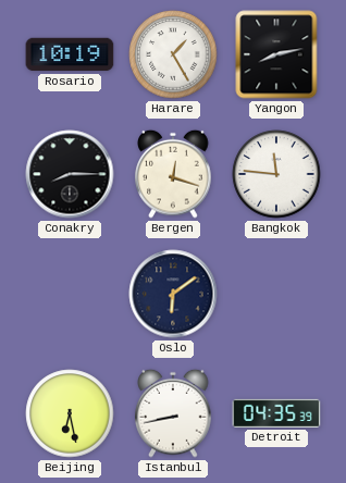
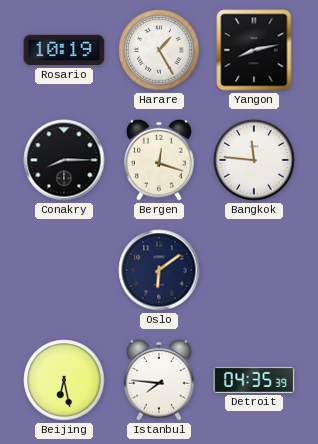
Istanbul: 8:43 -> 7:46
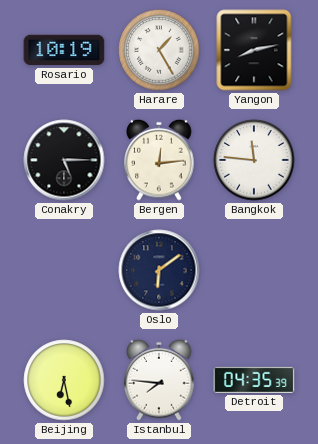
Conakry: 8:15 -> 5:15
Bergen: 12:18 -> 12:14
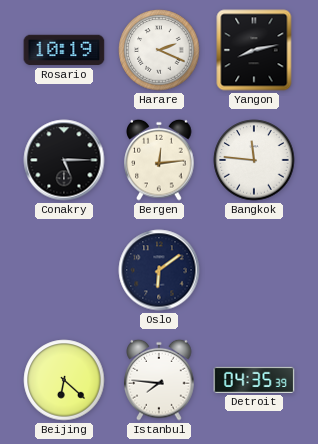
Harare: 1:25 -> 2:19
Beijing: 6:28 -> 6:22
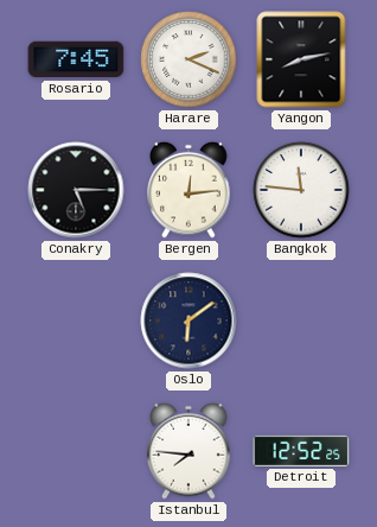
Rosario: 10:19 -> 7:45
Beijing: 6:22 -> none
Detroit: 04:35 -> 12:52
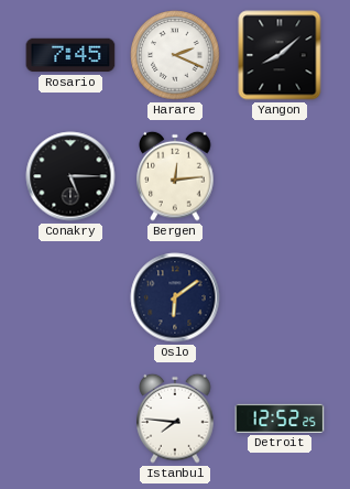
Yangon: 8:13 -> 8:08
Bangkok: 11:46 -> none
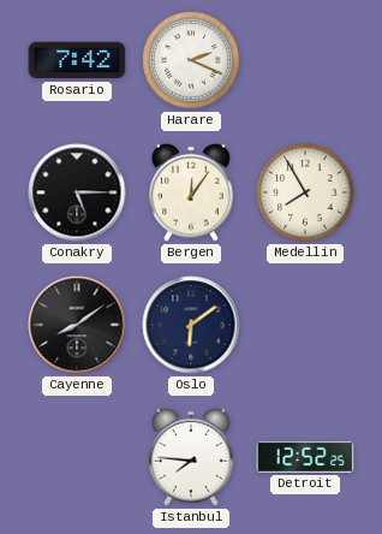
Rosario: 7:45 -> 7:42
Yangon: 8:08 -> none
Bergen: 12:14 -> 12:06
Medellin: none -> 7:55
Cayenne: none -> 8:09
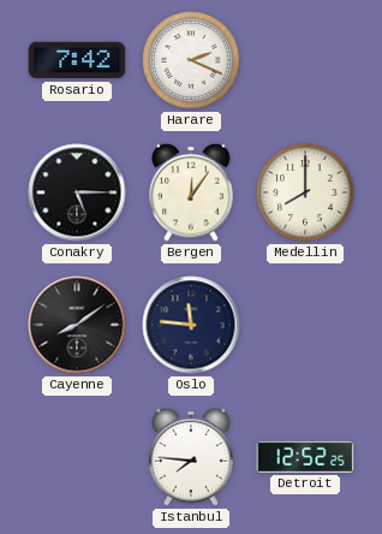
Medellin: 7:55 -> 8:00
Oslo: 6:09 -> 11:46
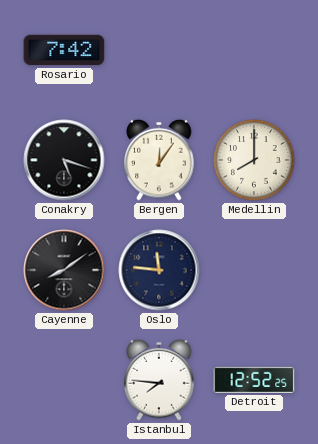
Harare: 2:19 -> none
Conakry: 5:15 -> 5:18
